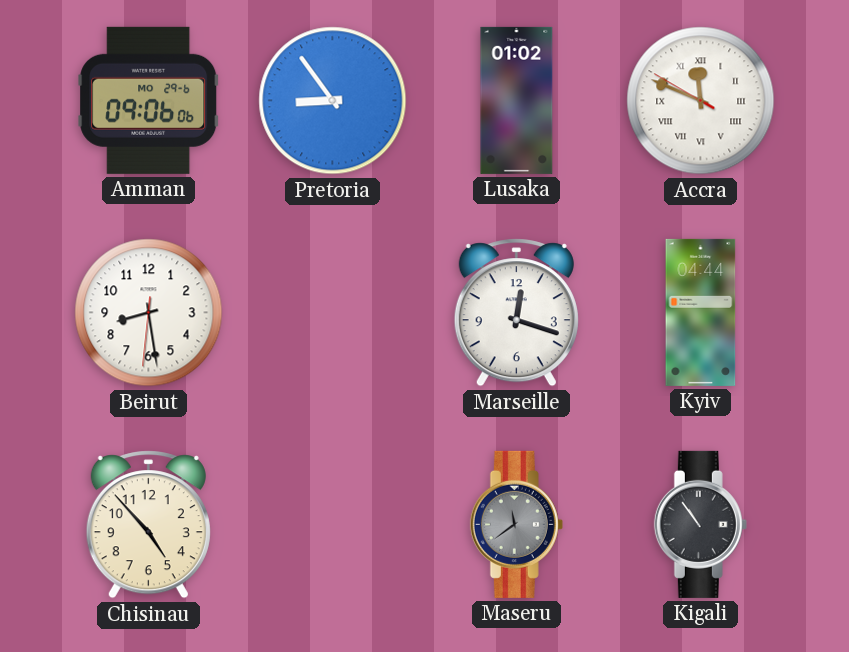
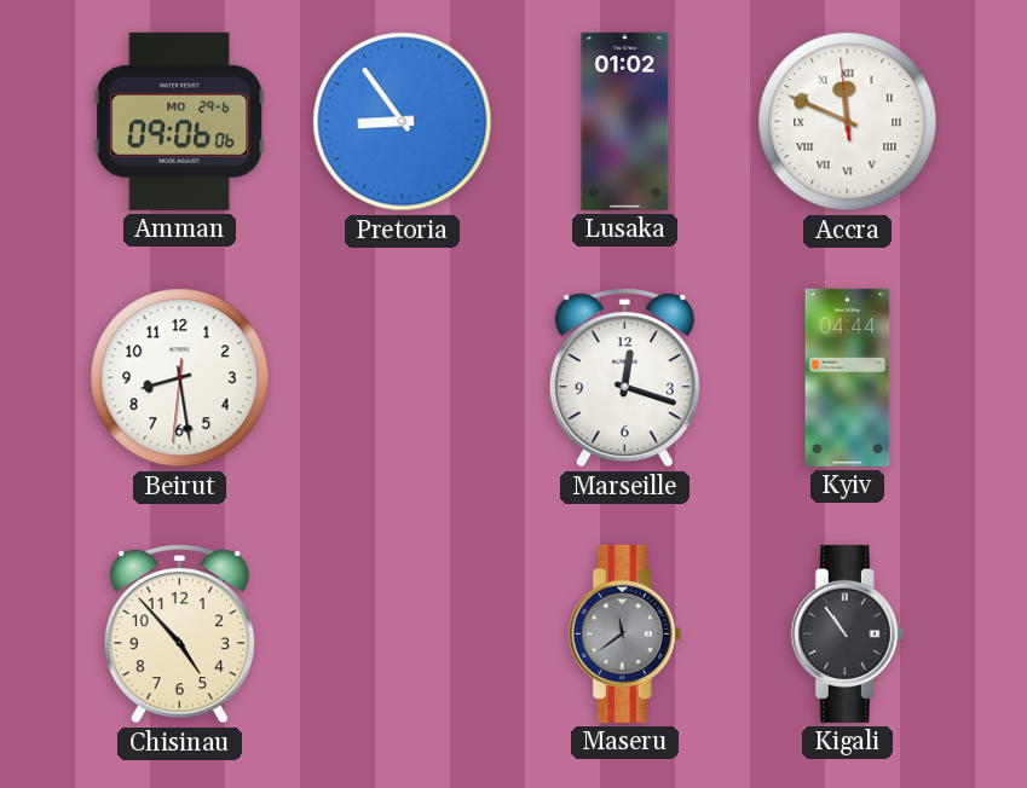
Accra: 11:48:50 -> 11:48:59
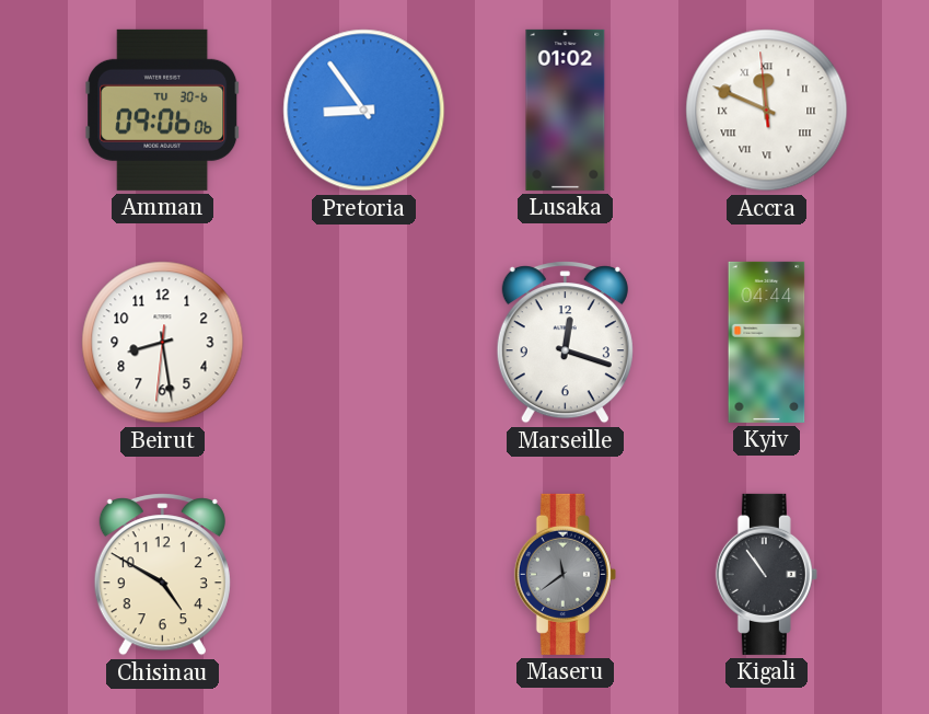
Amman date: MO 29-6 -> TU 30-6
Chisinau: 4:53 -> 4:50
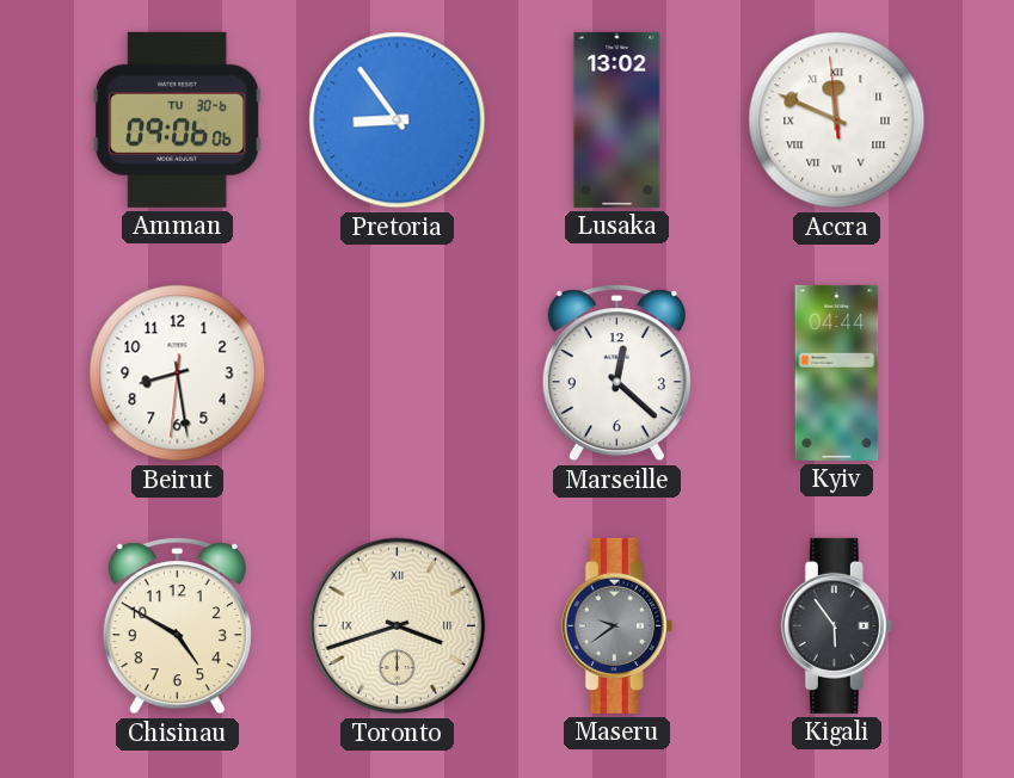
Lusaka: 01:02 -> 13:02
Marseille: 12:18 -> 12:22
Toronto: none -> 3:42
Maseru: 11:39 -> 9:39
Kigali: 10:54 -> 5:54
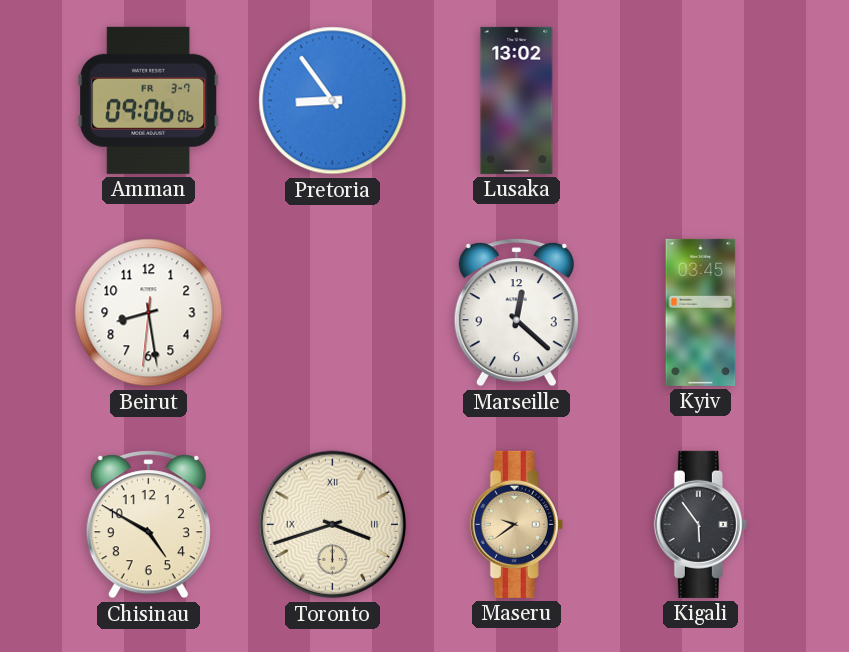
Amman date: TU 30-6 -> FR 3-7
Accra: 11:48 -> none
Kyiv: 04:44 -> 03:45
Maseru dial: grey -> champagne
